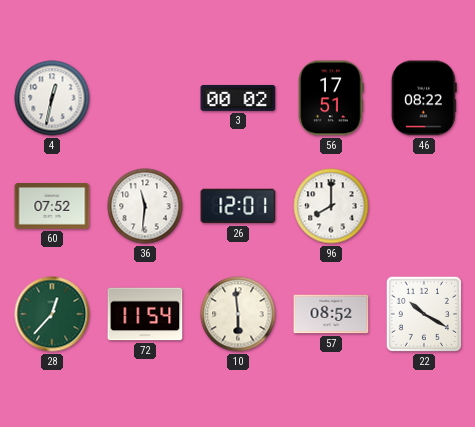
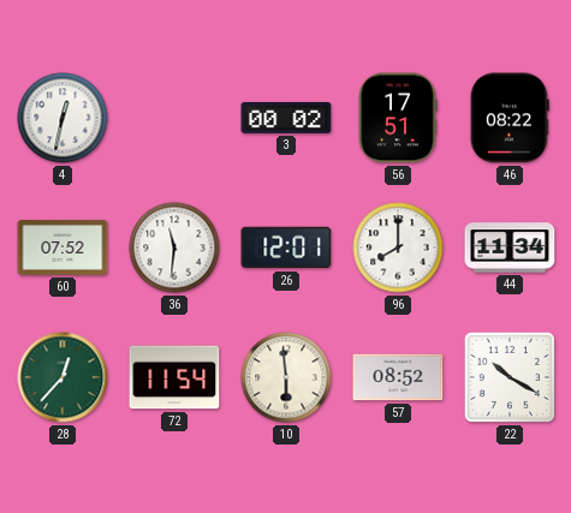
44: none -> 11:34
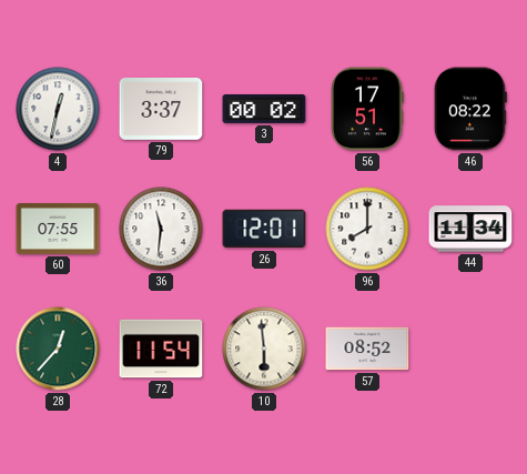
79: none -> 3:37
60: 07:52 -> 07:55
22: 10:20 -> none
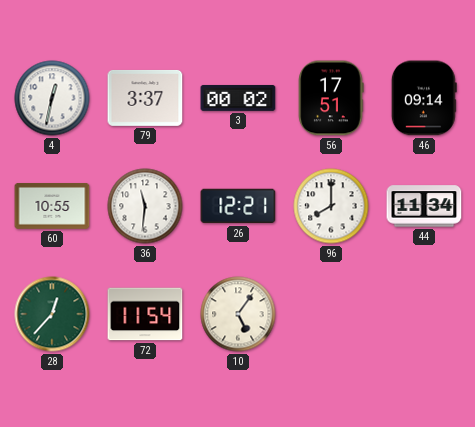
46: 08:22 -> 09:14
60: 07:55 -> 10:55
26: 12:01 -> 12:21
10: 5:59 -> 5:06
57: 08:52 -> none
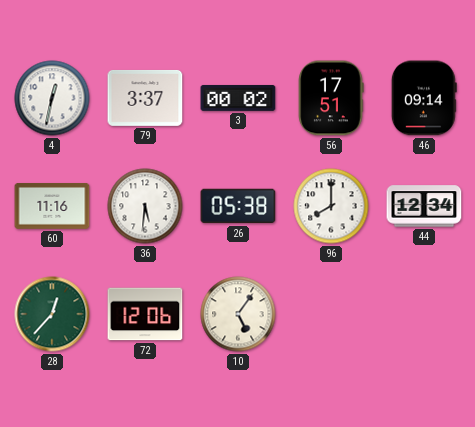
60: 10:55 -> 11:16
36: 11:31 -> 5:31
26: 12:21 -> 05:38
44: 11:34 -> 12:34
72: 11:54 -> 12:06
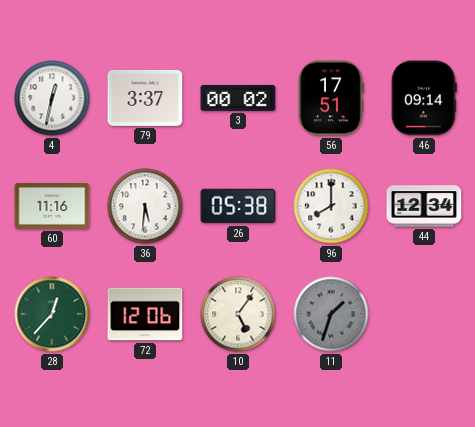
11: none -> 1:33
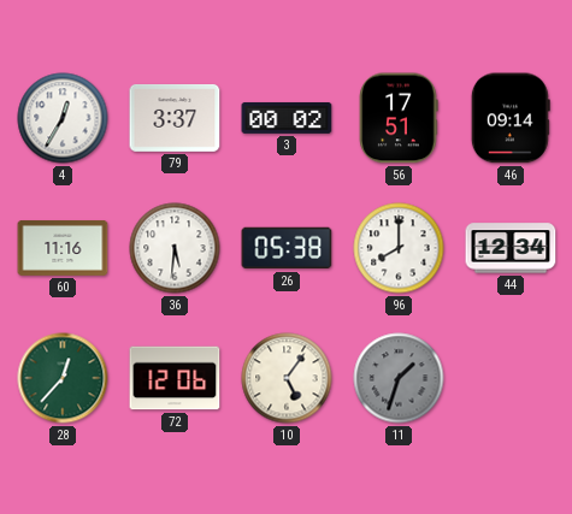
4: 12:32 -> 12:35
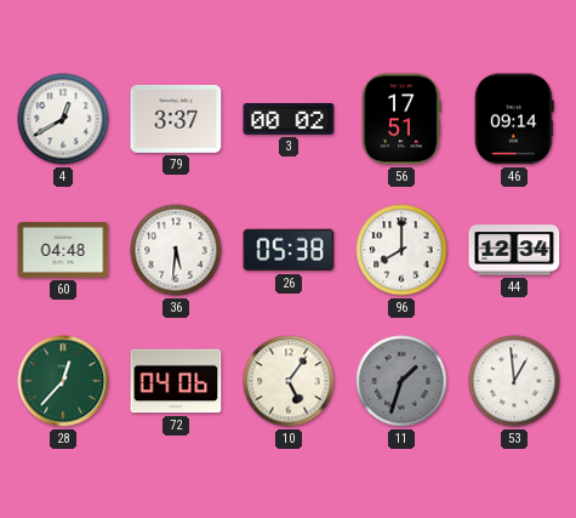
4: 12:35 -> 12:40
60: 11:16 -> 04:48
72: 12:06 -> 04:06
53: none -> 12:59
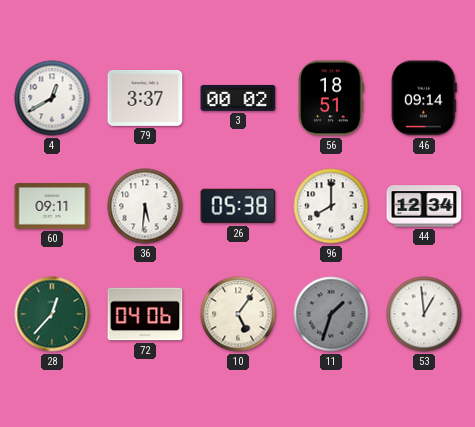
56: 17:51 -> 18:51
60: 04:48 -> 09:11
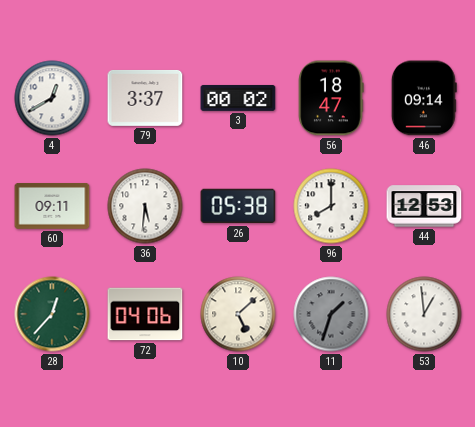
56: 18:51 -> 18:47
44: 12:34 -> 12:53
10: 5:06 -> 5:08
